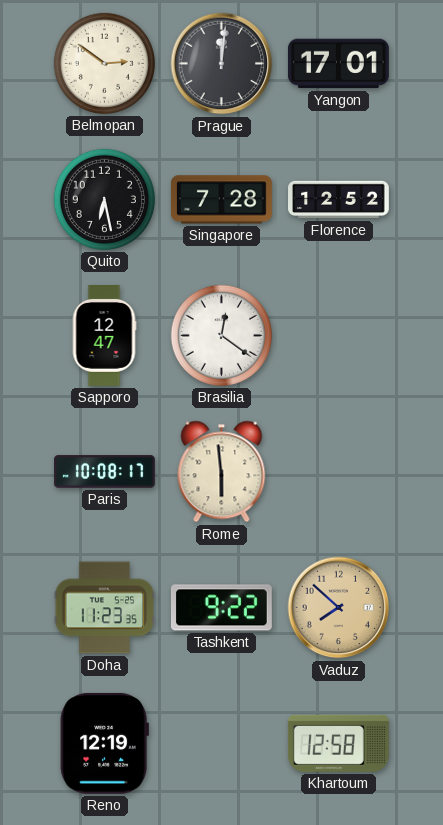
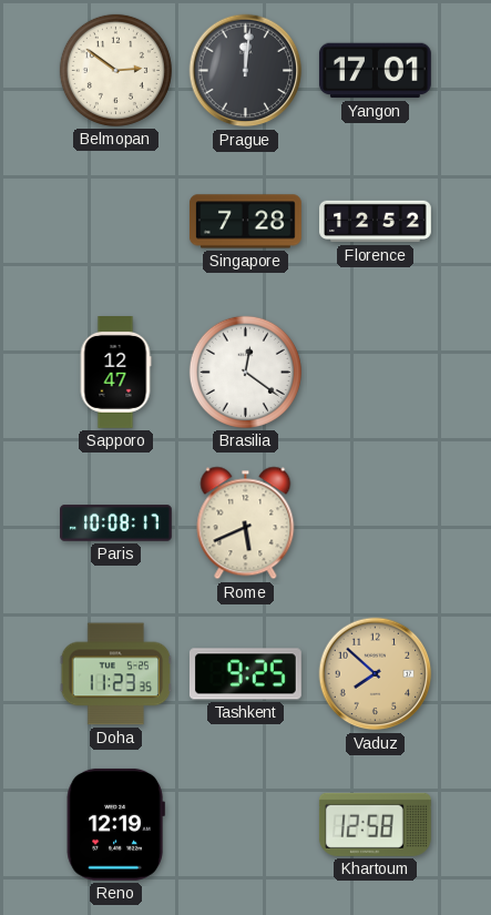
Quito: 6:28 -> none
Rome: 5:59 -> 5:41
Tashkent: 9:22 -> 9:25
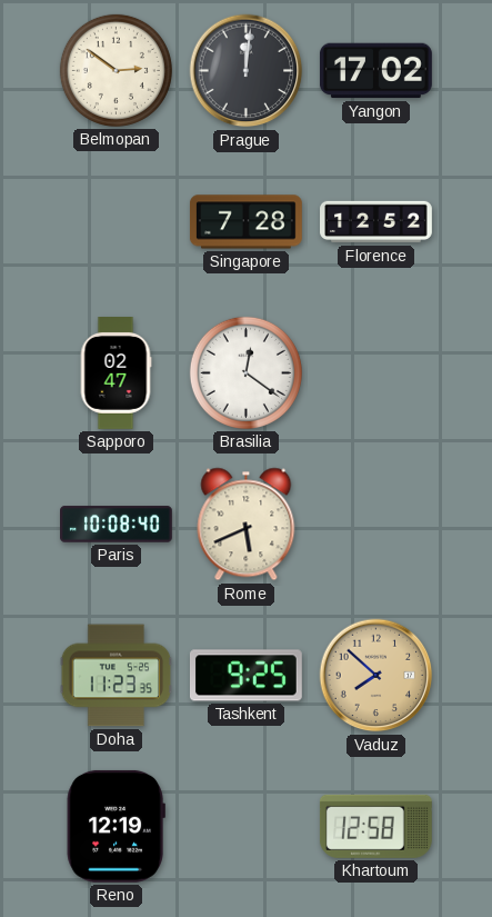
Yangon: 17:01 -> 17:02
Sapporo: 12:47 -> 02:47
Paris: 10:08:17 -> 10:08:40
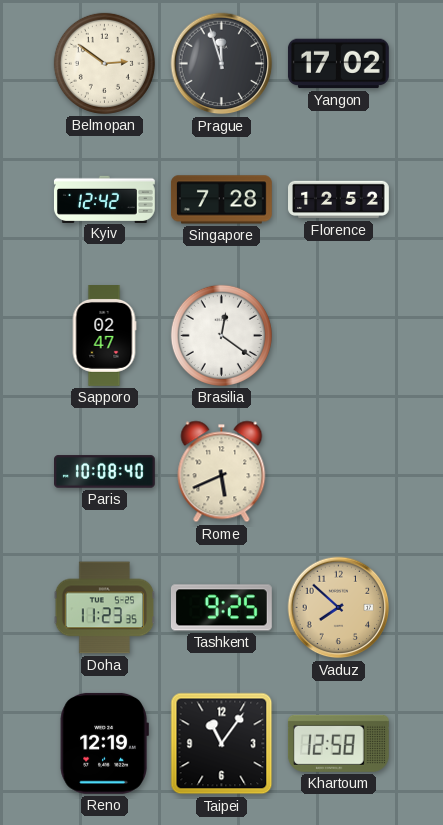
Prague: 12:01 -> 11:57
Kyiv: none -> 12:42
Taipei: none -> 11:06
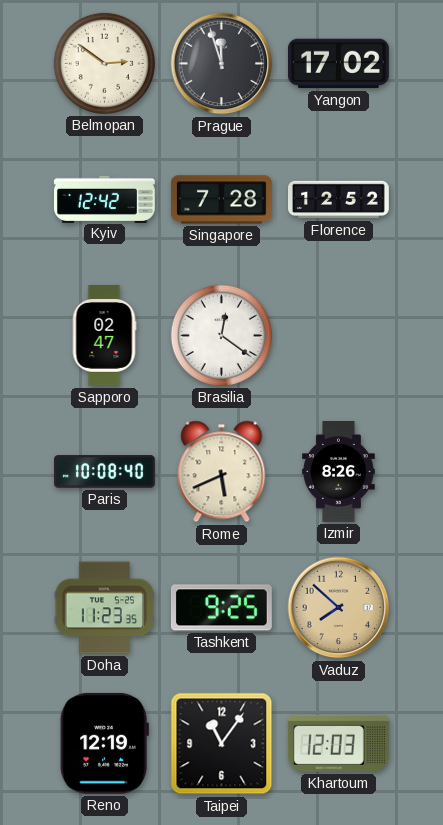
Izmir: none -> 8:26
Khartoum: 12:58 -> 12:03
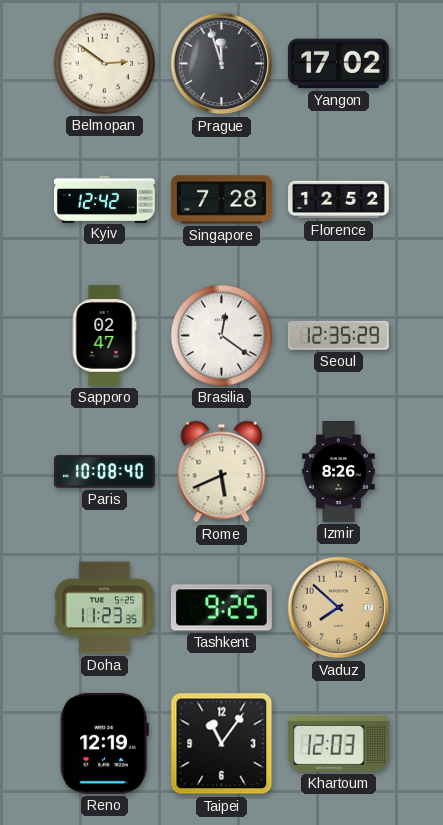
Seoul: none -> 12:35
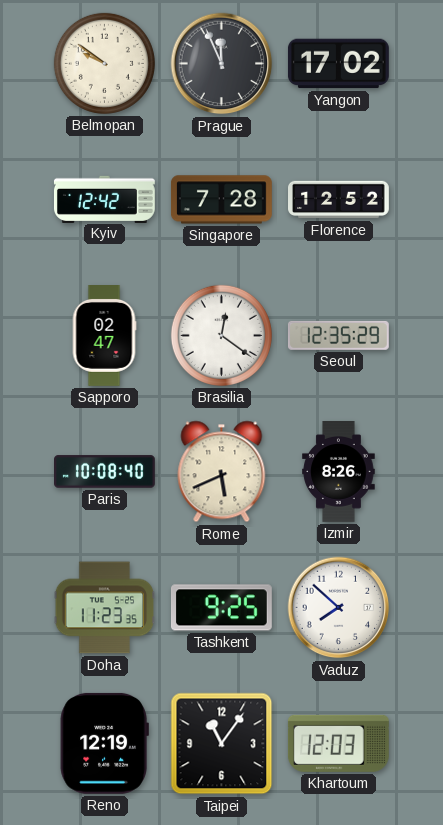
Belmopan: 2:51 -> 9:51
Prague: 11:57 -> 11:56
Vaduz dial: champagne -> white
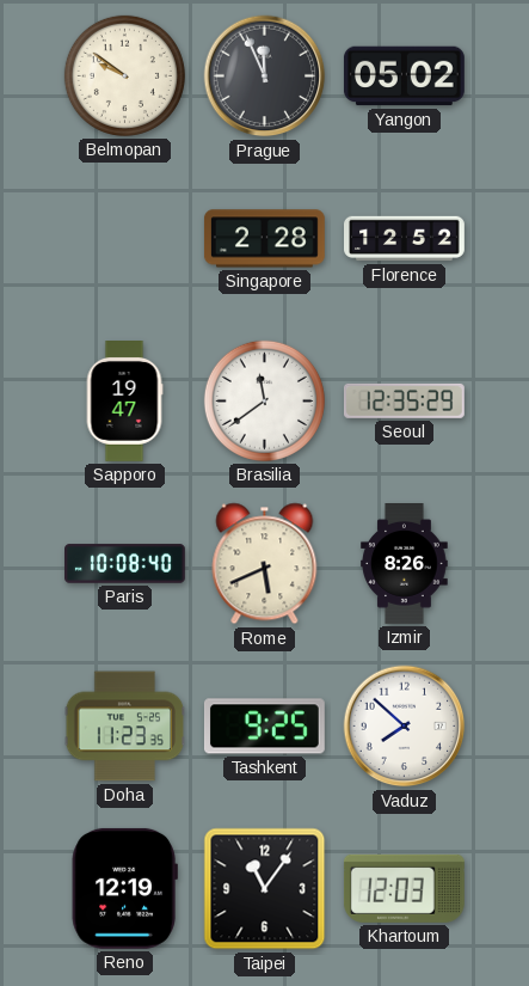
Yangon: 17:02 -> 05:02
Kyiv: 12:42 -> none
Singapore: 7:28 -> 2:28
Sapporo: 02:47 -> 19:47
Brasilia: 12:21 -> 11:39
